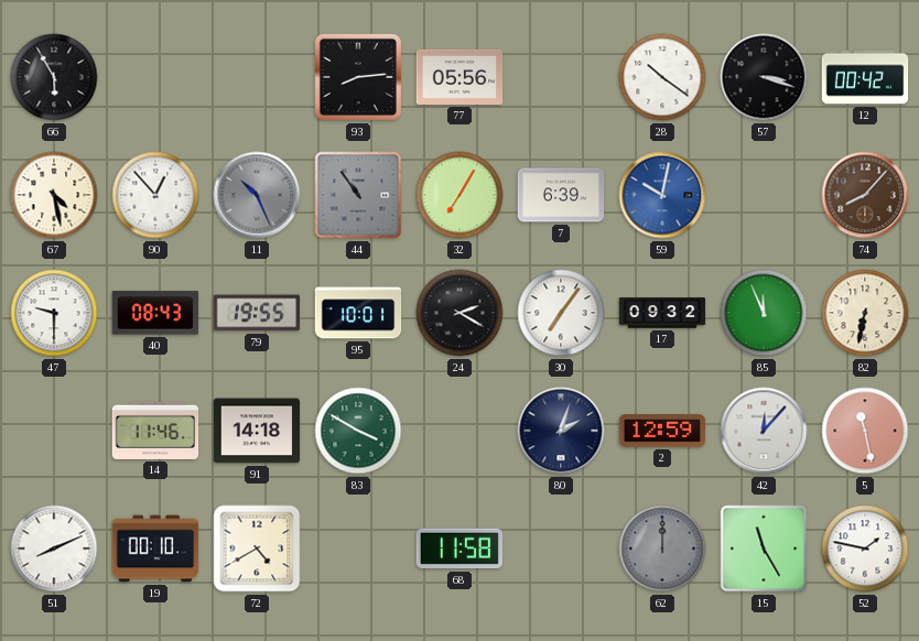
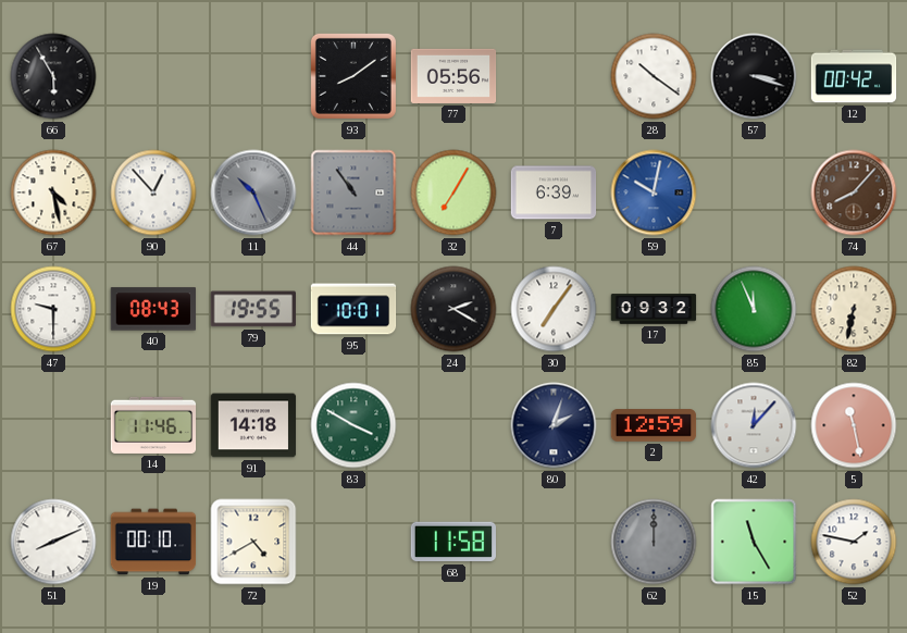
93: 8:14 -> 8:09
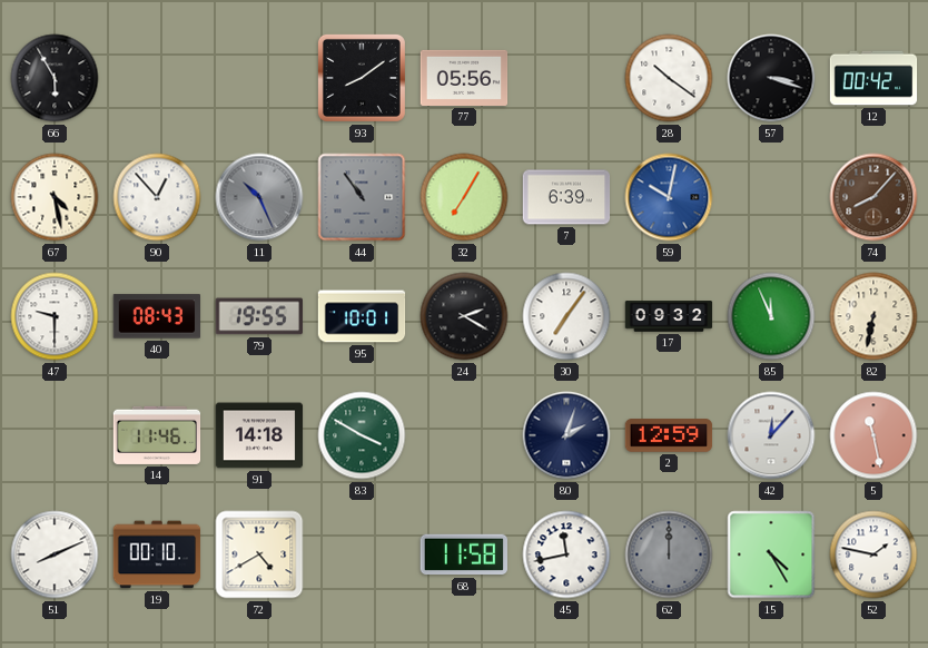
45: none -> 11:43
15: 11:25 -> 4:25
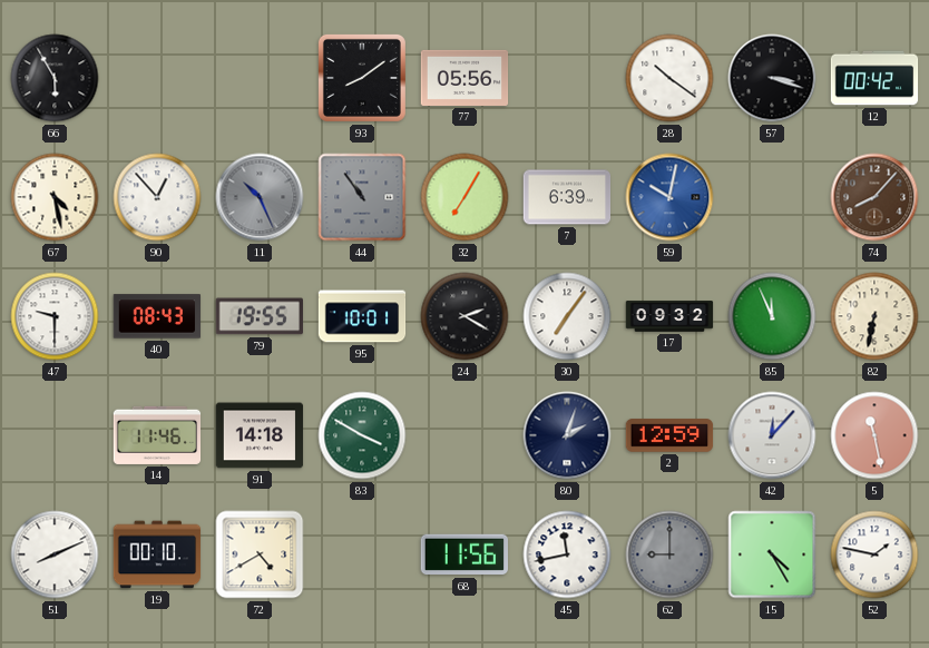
68: 11:58 -> 11:56
62: 12:00 -> 9:00
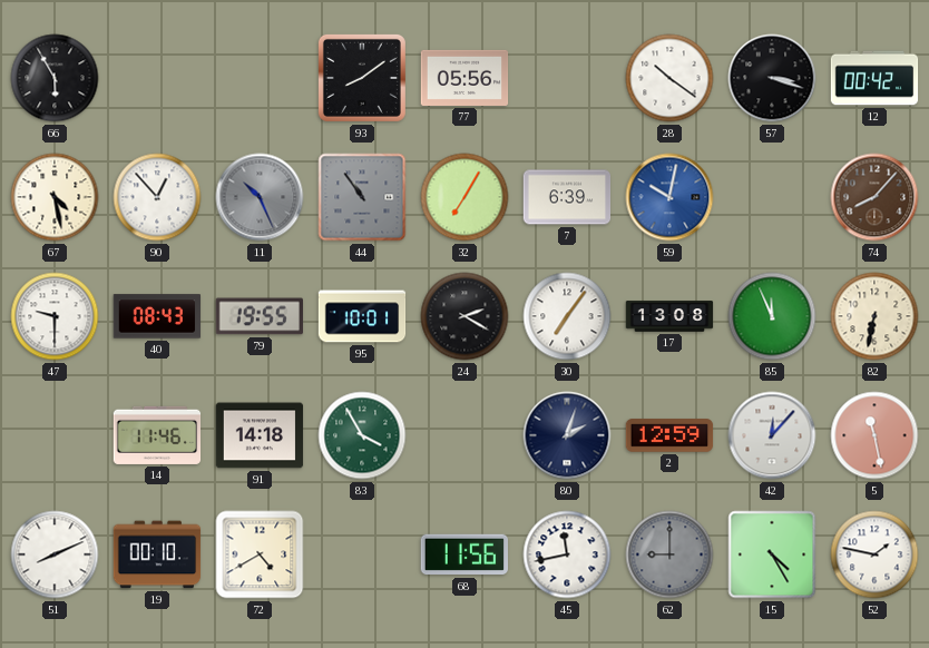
17: 09:32 -> 13:08
83: 3:50 -> 3:55
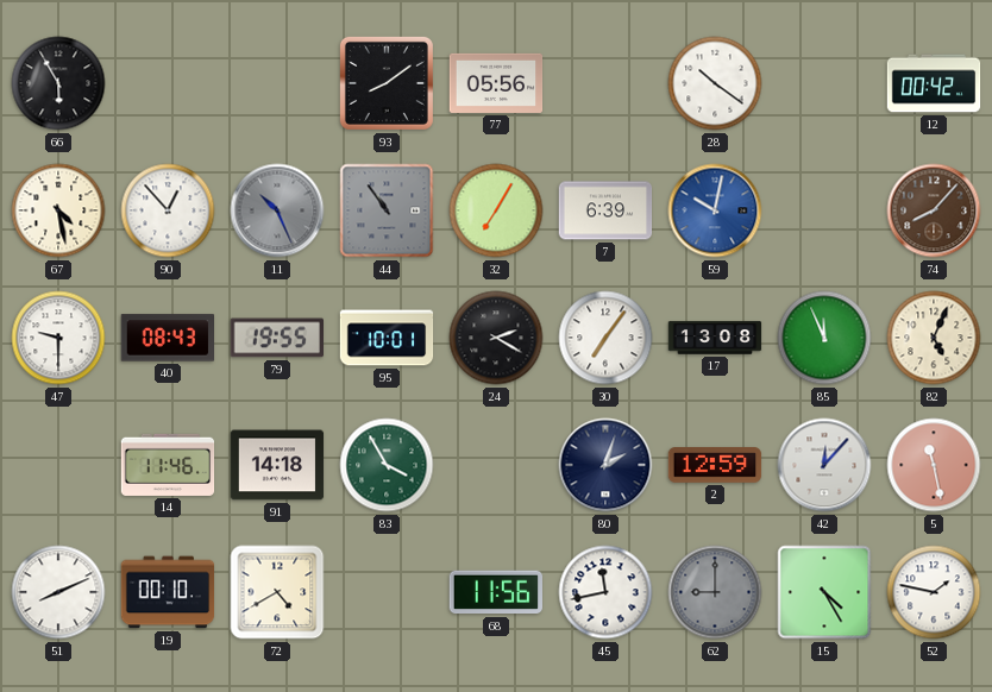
57: 3:18 -> none
82: 6:32 -> 5:04
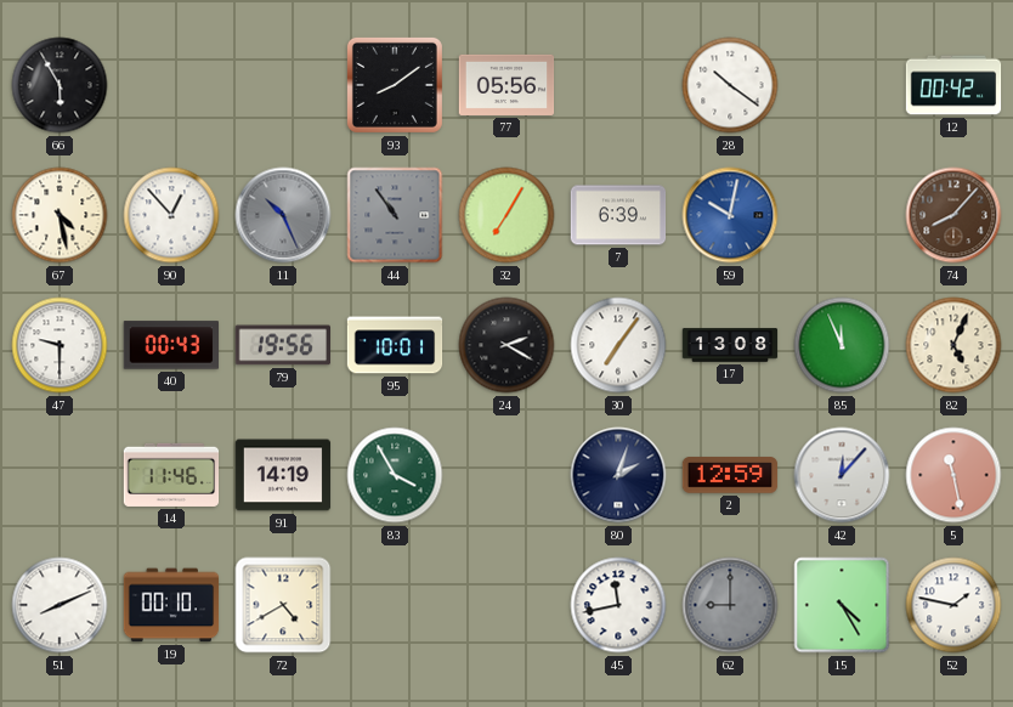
40: 08:43 -> 00:43
79: 19:55 -> 19:56
91: 14:18 -> 14:19
68: 11:56 -> none
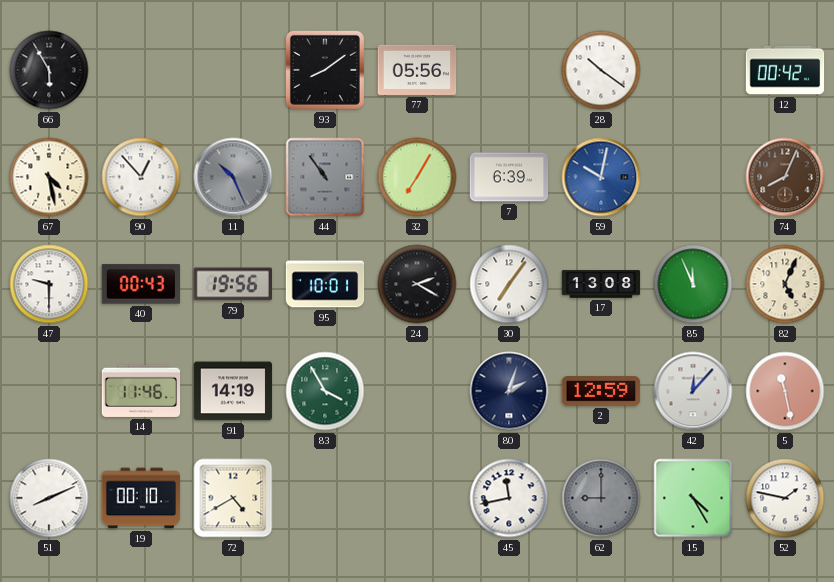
74: 8:07 -> 8:04
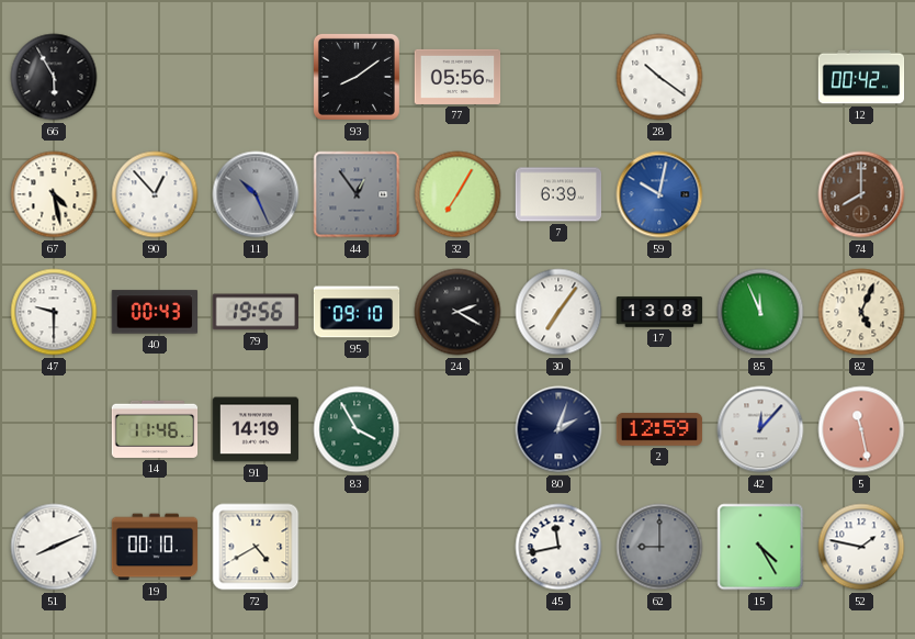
44: 10:54 -> 12:54
74: 8:04 -> 8:00
95: 10:01 -> 09:10
